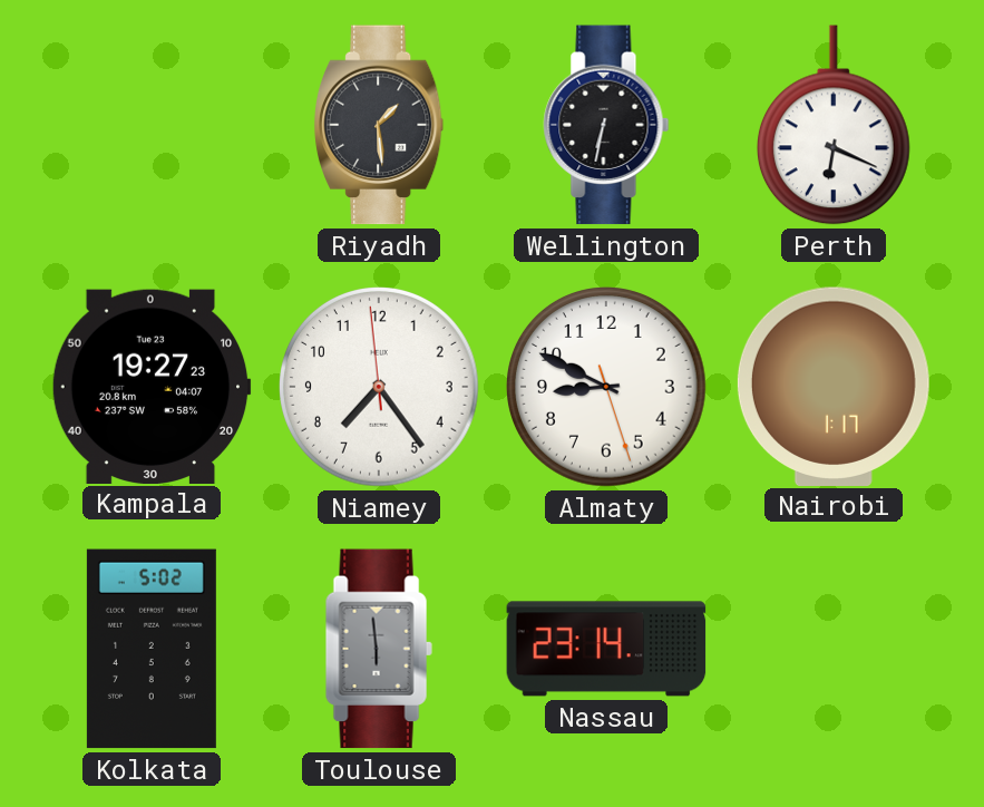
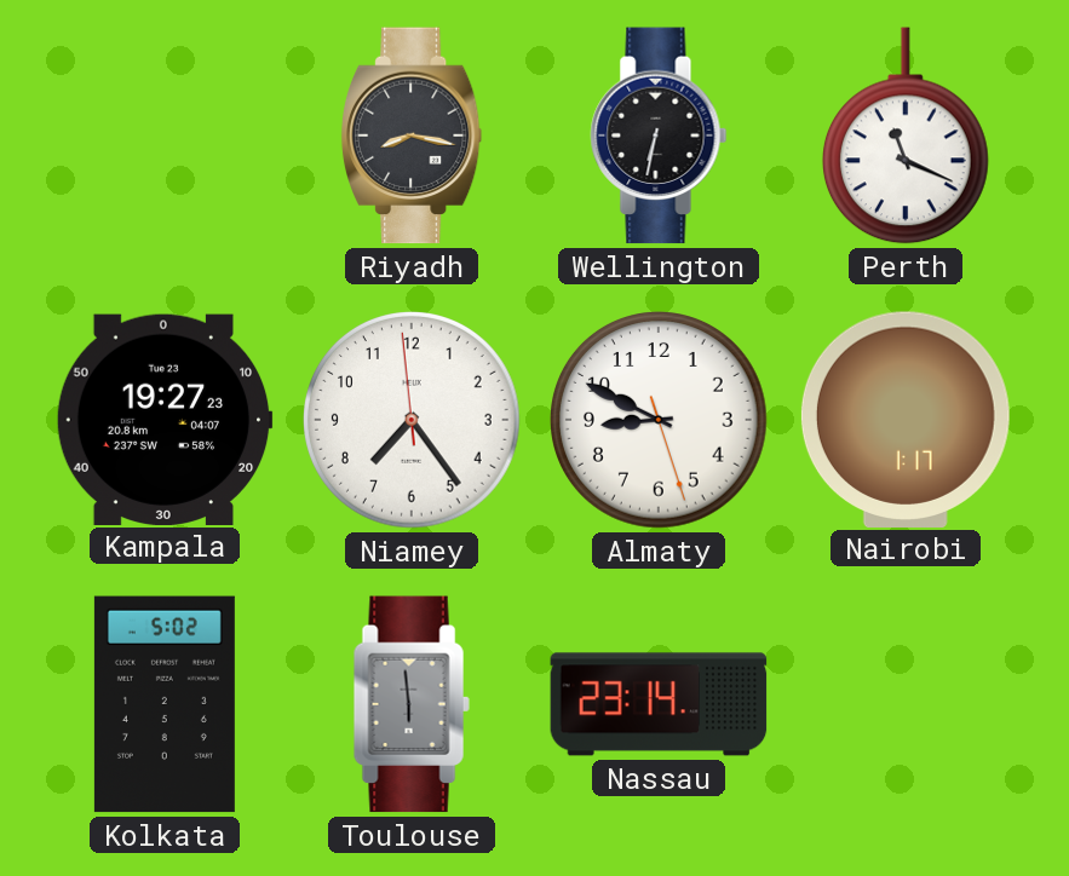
Riyadh: 1:29 -> 8:17
Perth: 6:19 -> 11:19
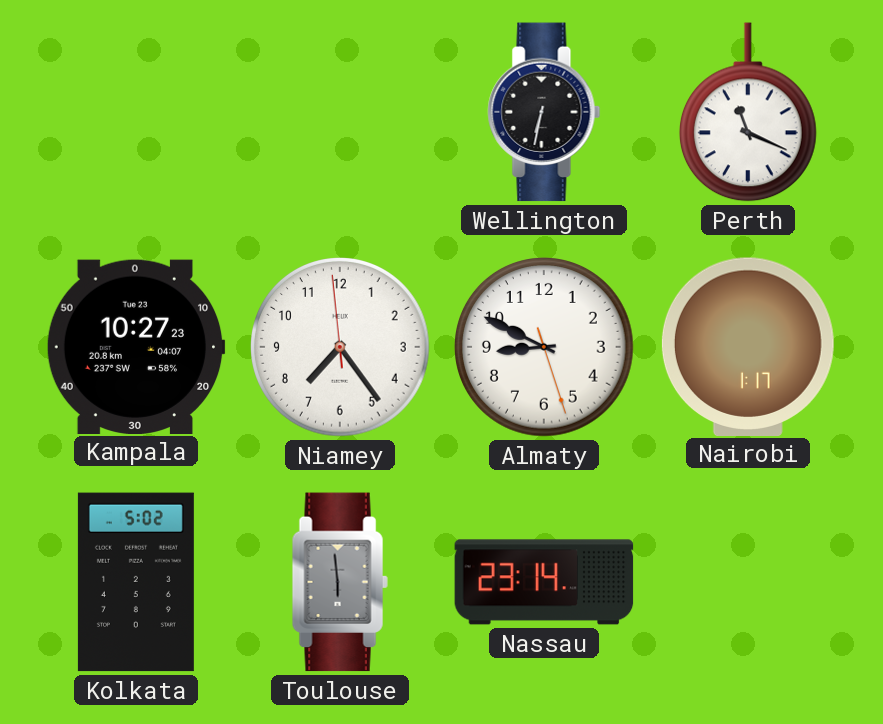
Riyadh: 8:17 -> none
Kampala: 19:27 -> 10:27
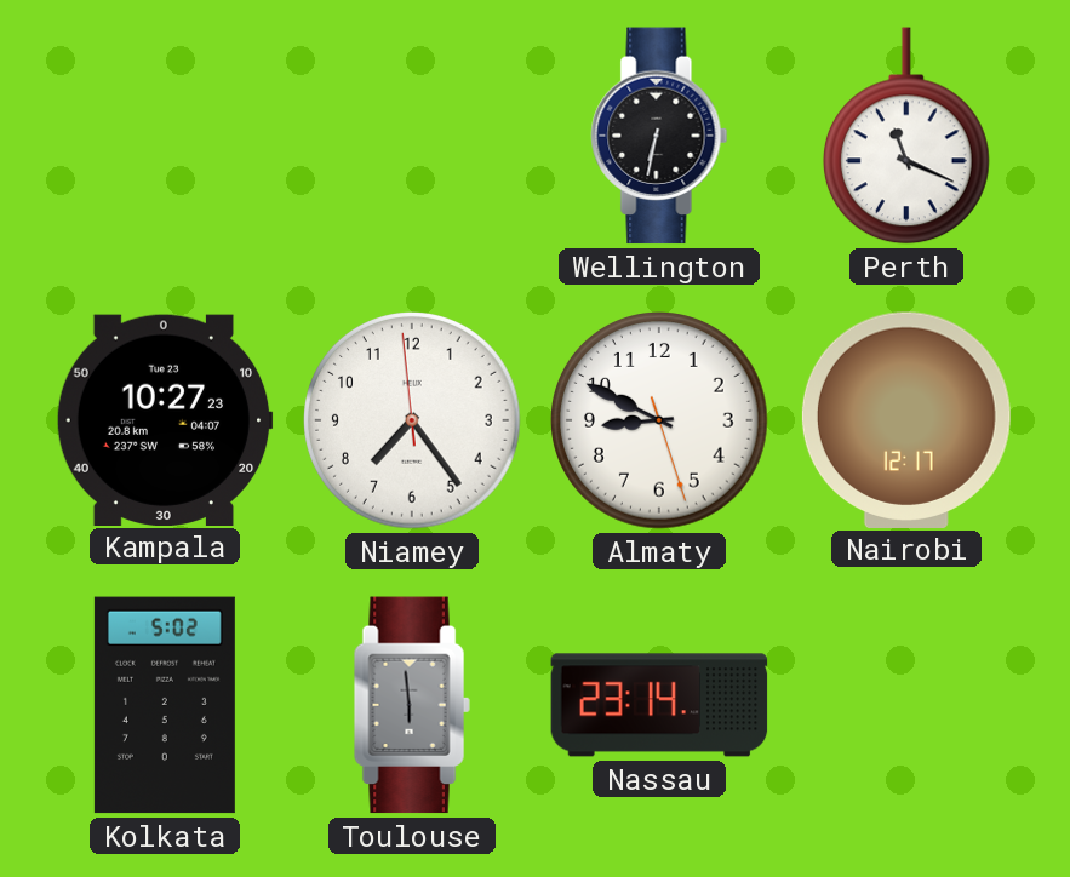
Nairobi: 1:17 -> 12:17
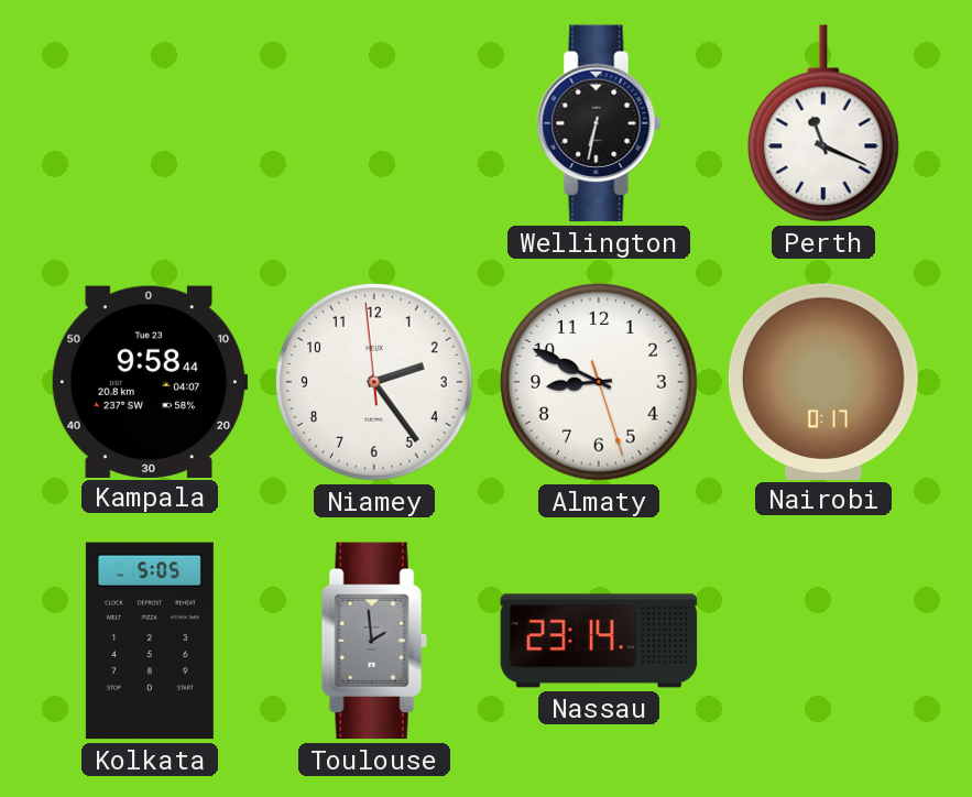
Kampala: 10:27 -> 9:58
Niamey: 7:23 -> 2:23
Nairobi: 12:17 -> 0:17
Kolkata: 5:02 -> 5:05
Toulouse: 5:59 -> 1:59
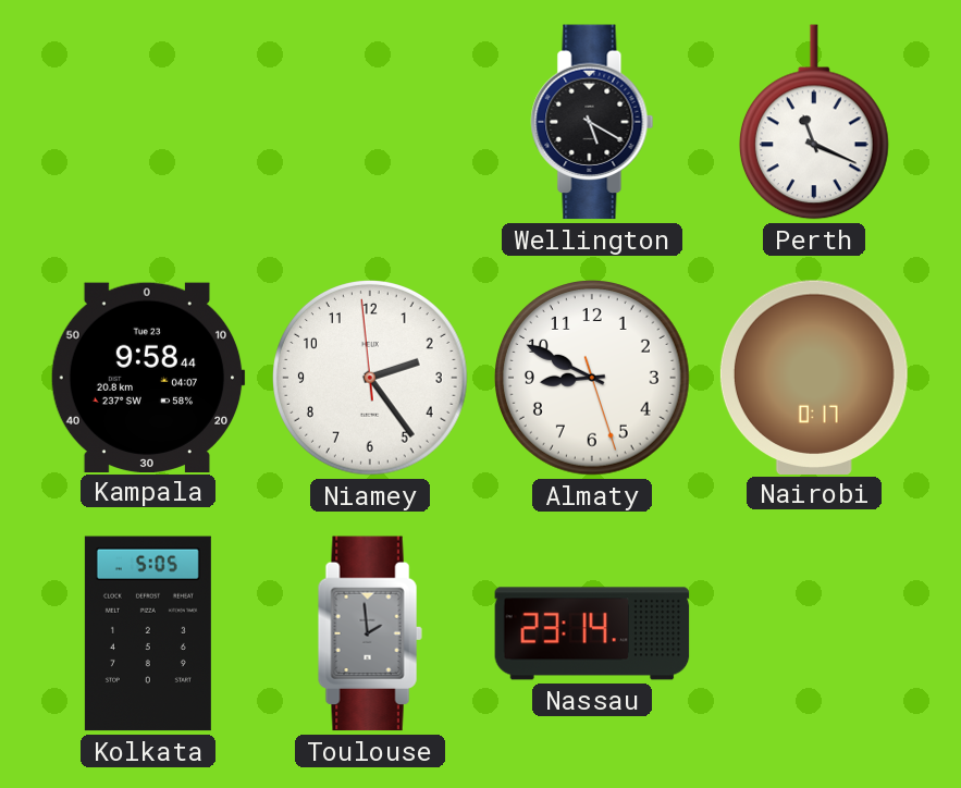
Wellington: 6:32 -> 5:20
